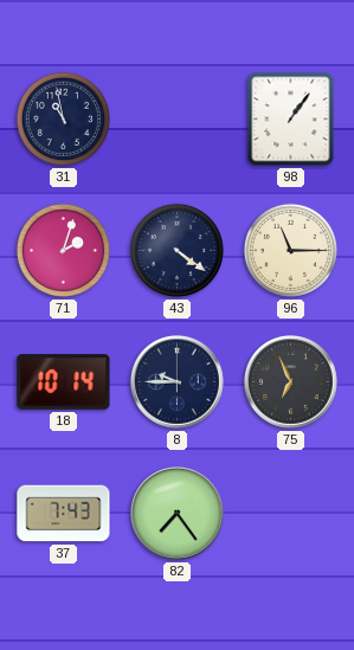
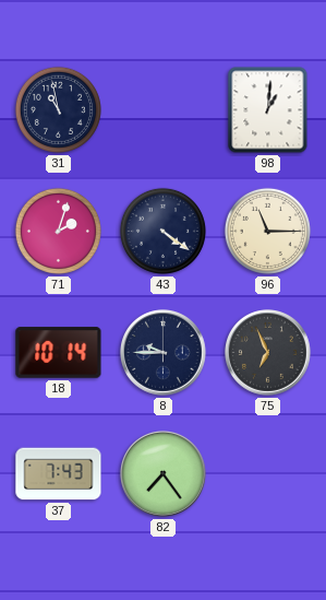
98: 1:06 -> 1:01
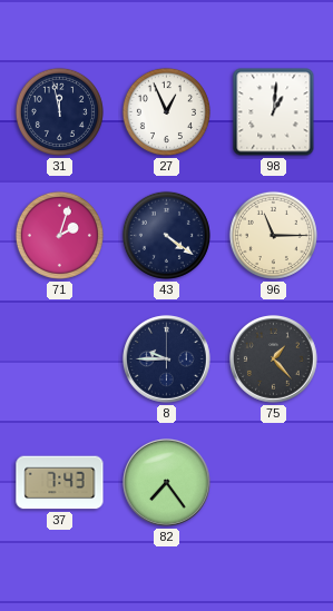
31: 10:58 -> 11:58
27: none -> 12:56
18: 10:14 -> none
75: 6:56 -> 1:23
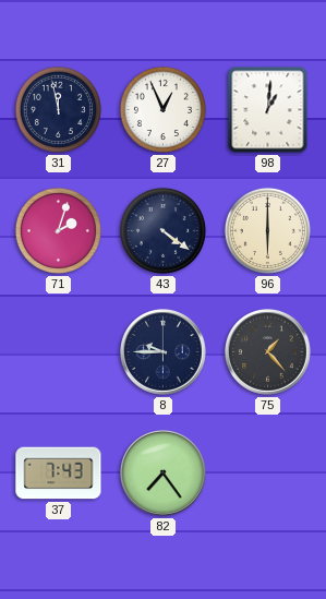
96: 11:15 -> 6:00
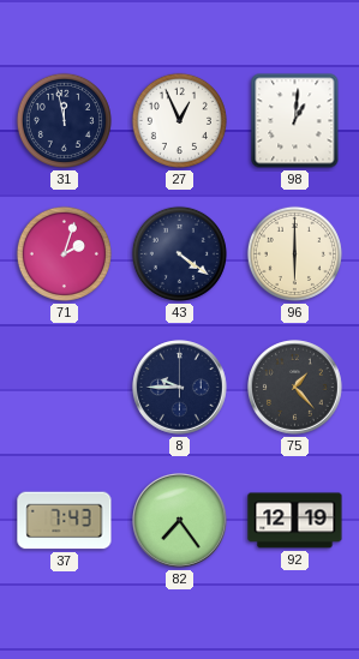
92: none -> 12:19
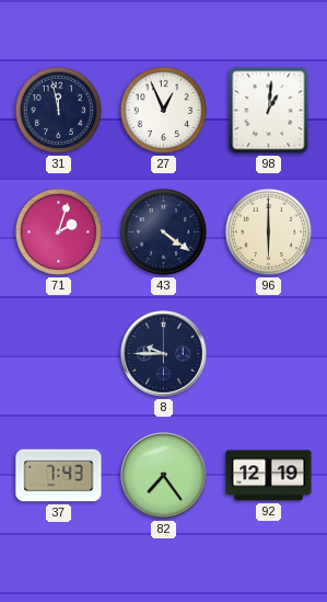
75: 1:23 -> none
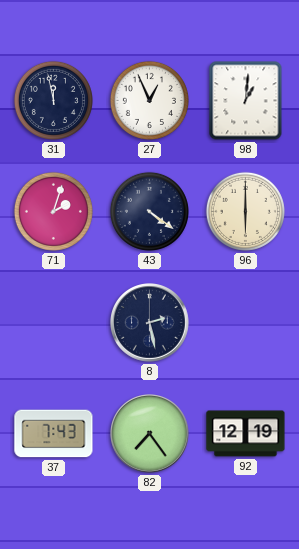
8: 9:45 -> 2:28
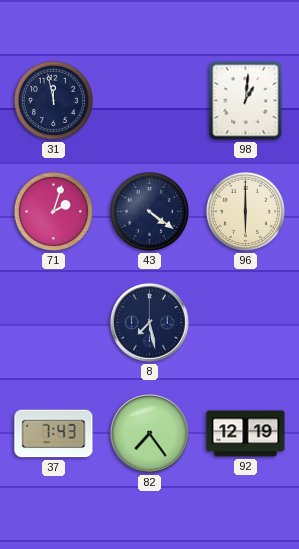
27: 12:56 -> none
8: 2:28 -> 7:28
